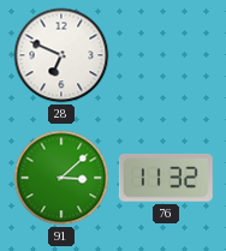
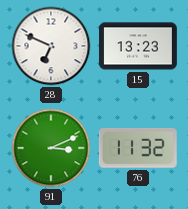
15: none -> 13:23
91: 3:08 -> 3:11
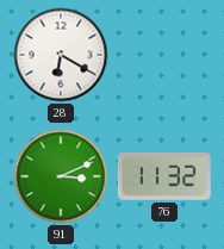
28: 6:49 -> 6:20
15: 13:23 -> none
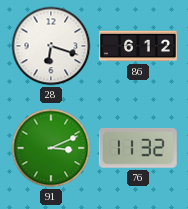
28: 6:20 -> 6:18
86: none -> 6:12
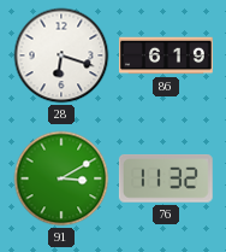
86: 6:12 -> 6:19
91: 3:11 -> 3:10
